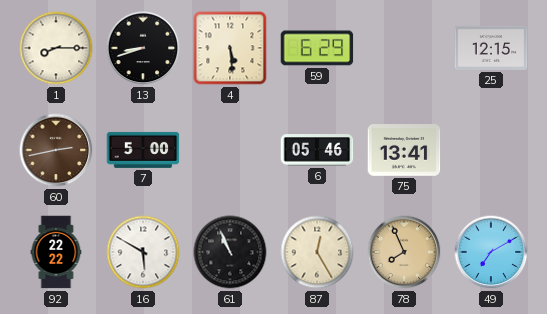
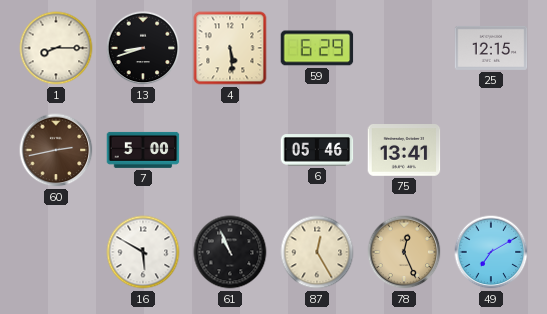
92: 22:22 -> none
78: 7:56 -> 12:26
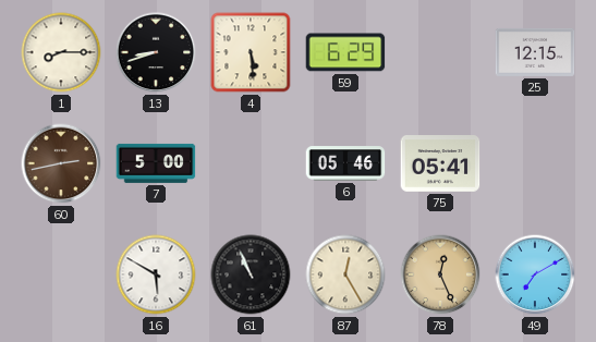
75: 13:41 -> 05:41
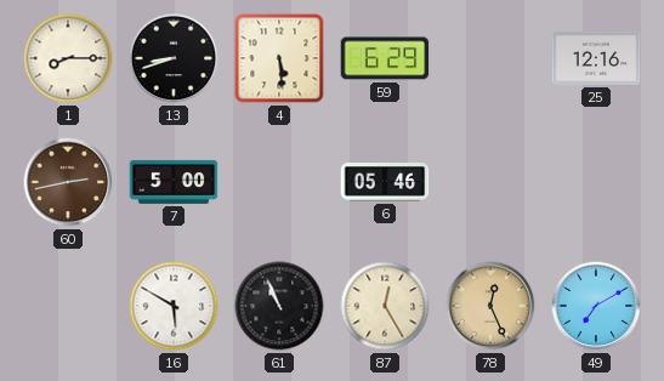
25: 12:15 -> 12:16
75: 05:41 -> none
